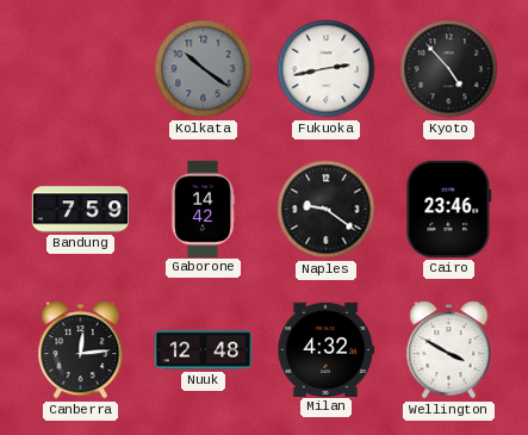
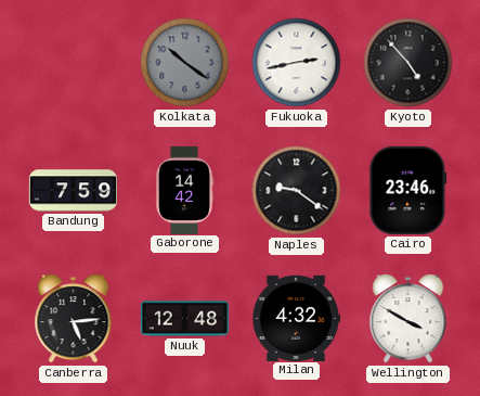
Canberra: 12:14 -> 5:14
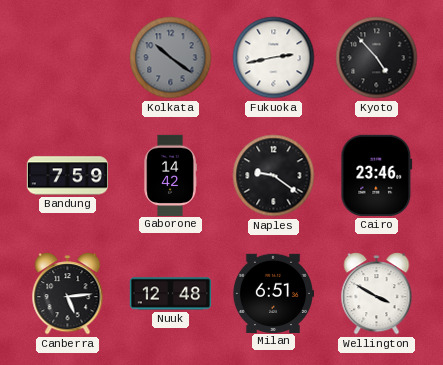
Milan: 4:32 -> 6:51
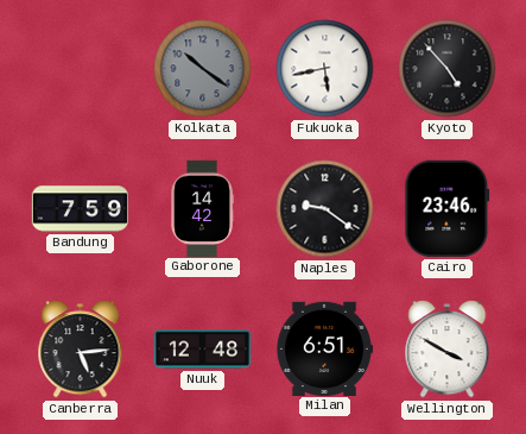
Fukuoka: 2:43 -> 5:43
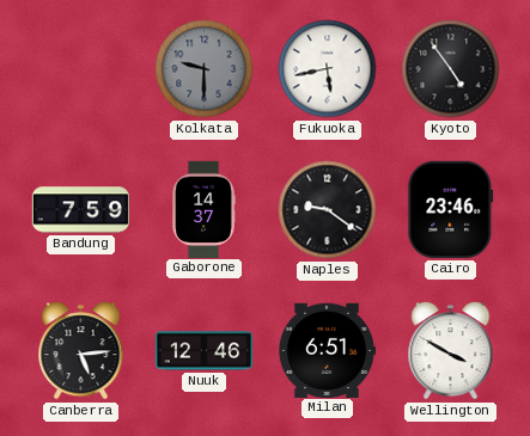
Kolkata: 10:21 -> 9:30
Kyoto: 4:53 -> 4:54
Gaborone: 14:42 -> 14:37
Nuuk: 12:48 -> 12:46
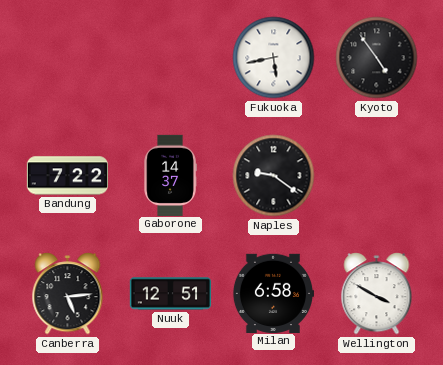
Kolkata: 9:30 -> none
Bandung: 7:59 -> 7:22
Cairo: 23:46 -> none
Nuuk: 12:46 -> 12:51
Milan: 6:51 -> 6:58
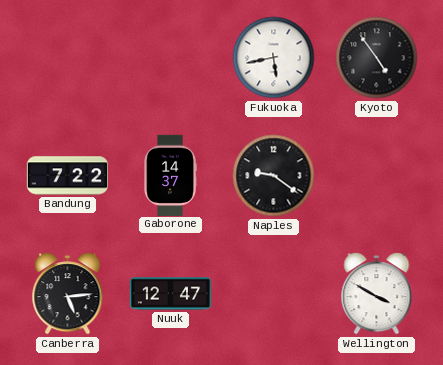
Nuuk: 12:51 -> 12:47
Milan: 6:58 -> none
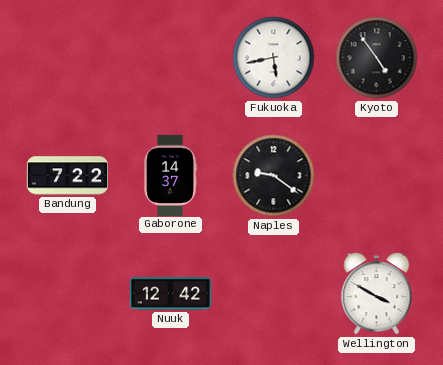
Canberra: 5:14 -> none
Nuuk: 12:47 -> 12:42
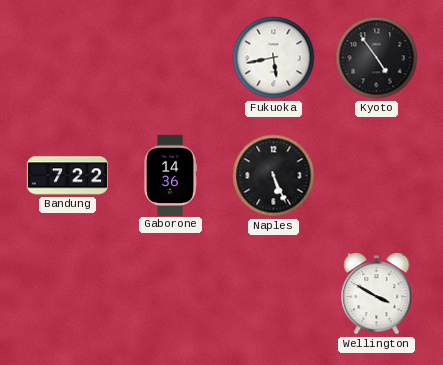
Gaborone: 14:37 -> 14:36
Naples: 9:21 -> 5:26
Nuuk: 12:42 -> none
